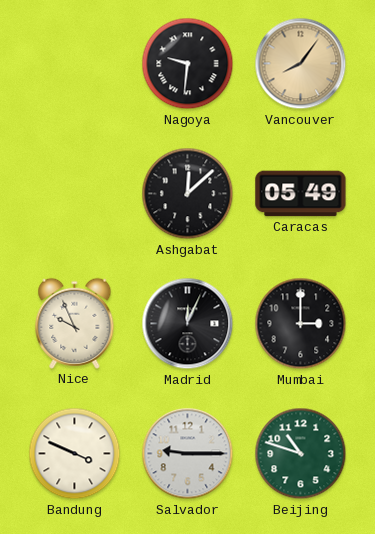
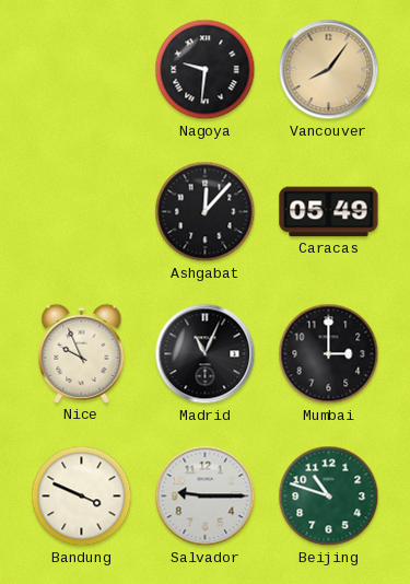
Ashgabat: 12:08 -> 12:07
Madrid: 12:04 -> 11:04
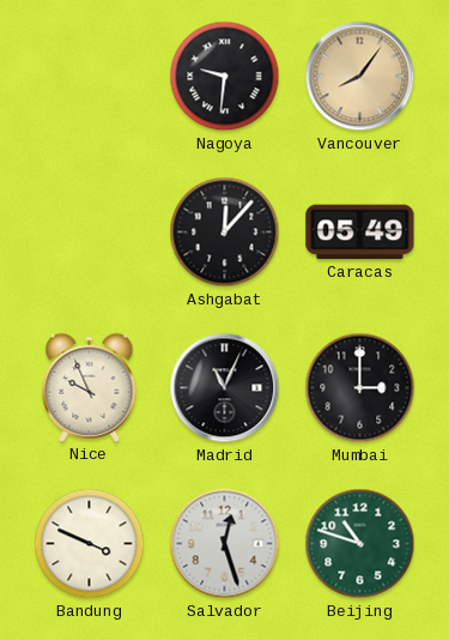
Salvador: 9:15 -> 12:27
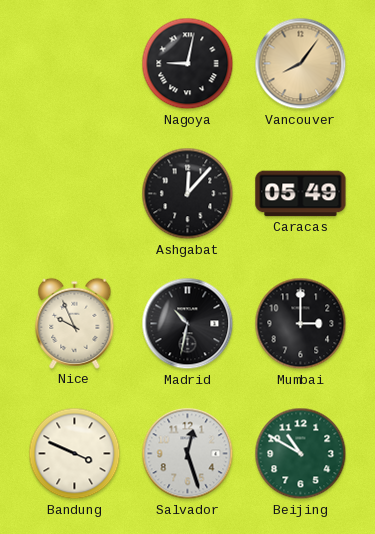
Nagoya: 9:31 -> 9:02
Madrid: 11:04 -> 10:32
Beijing: 10:48 -> 10:50
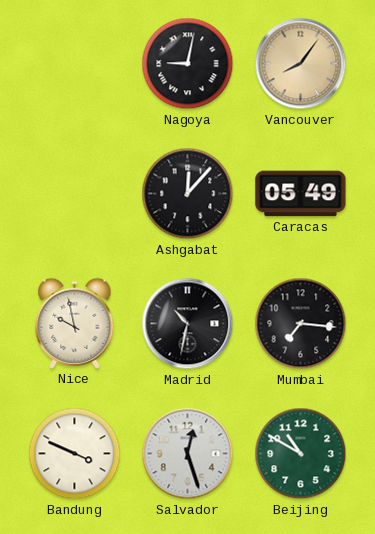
Nice: 9:56 -> 9:58
Mumbai: 3:00 -> 7:16
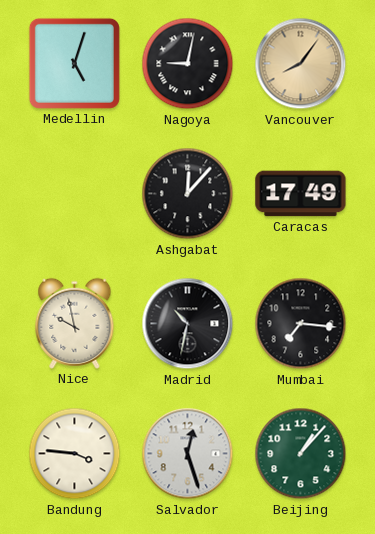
Medellin: none -> 5:03
Caracas: 05:49 -> 17:49
Bandung: 3:49 -> 3:46
Beijing: 10:50 -> 1:07
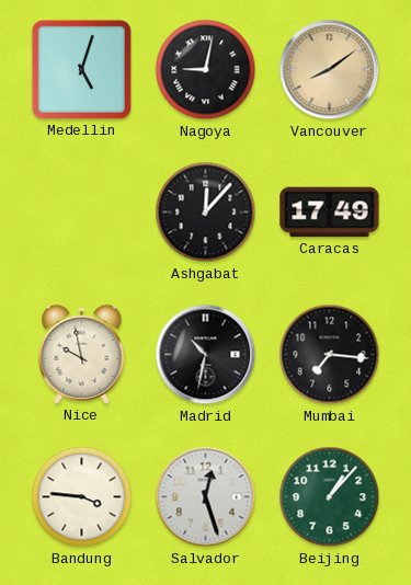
Vancouver: 8:06 -> 8:09
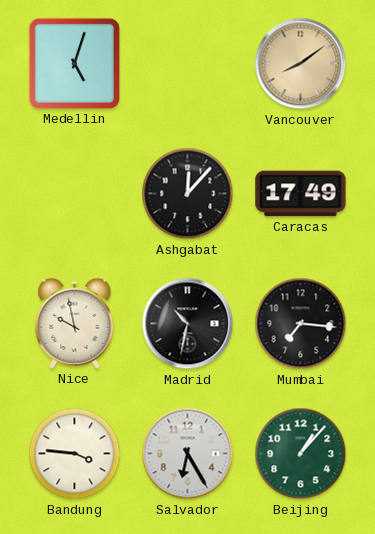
Nagoya: 9:02 -> none
Salvador: 12:27 -> 6:25
